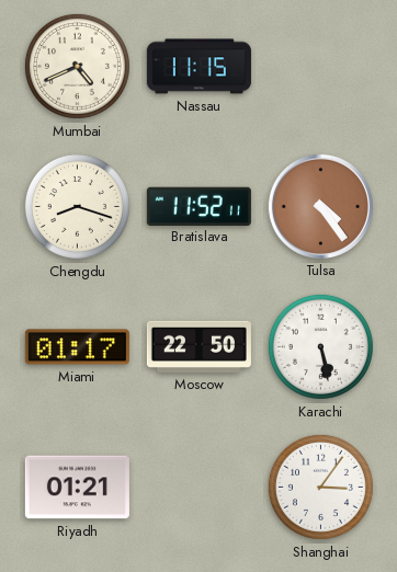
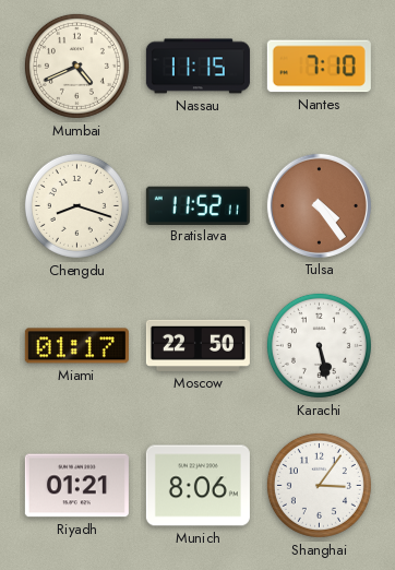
Nantes: none -> 7:10
Munich: none -> 8:06
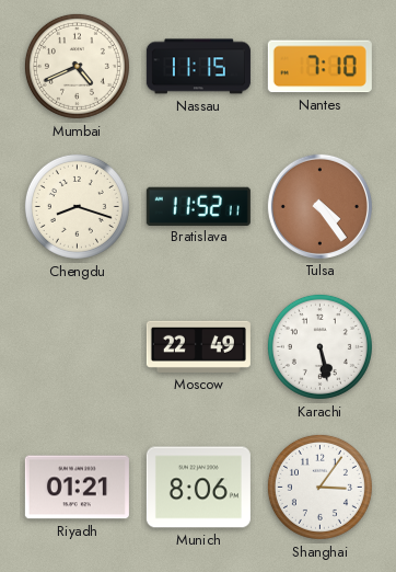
Miami: 01:17 -> none
Moscow: 22:50 -> 22:49
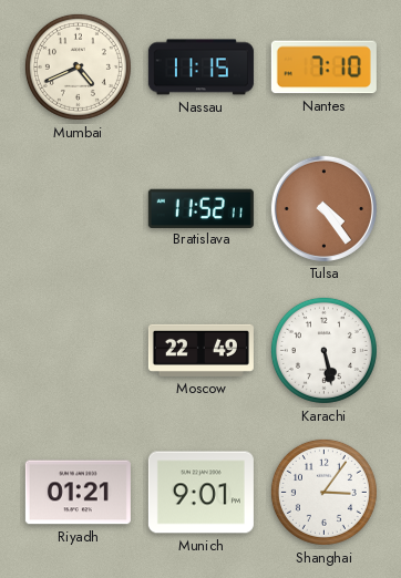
Chengdu: 8:18 -> none
Munich: 8:06 -> 9:01
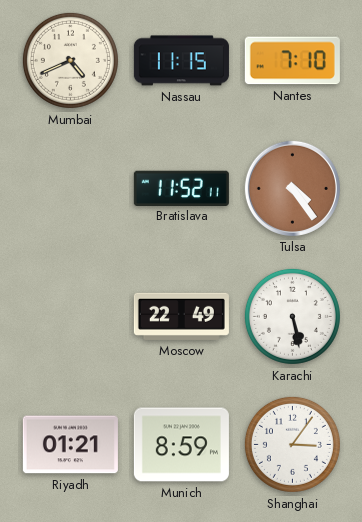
Munich: 9:01 -> 8:59
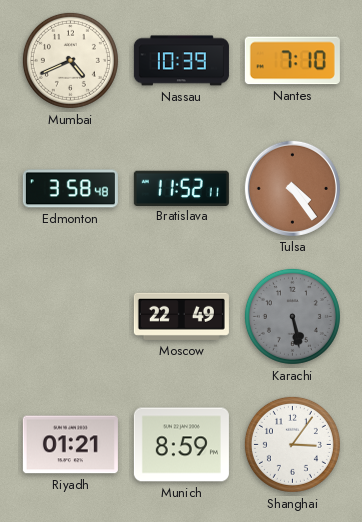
Nassau: 11:15 -> 10:39
Edmonton: none -> 3:58
Karachi dial: white -> grey
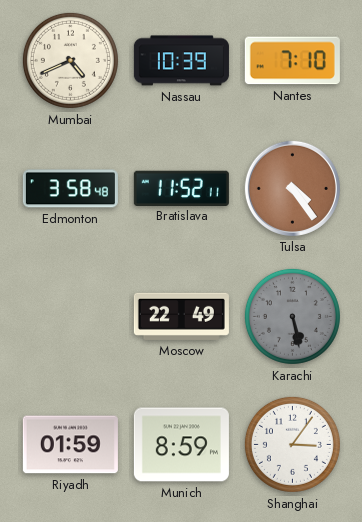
Riyadh: 01:21 -> 01:59
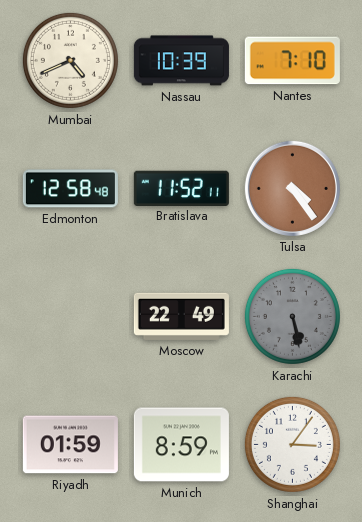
Edmonton: 3:58 -> 12:58
